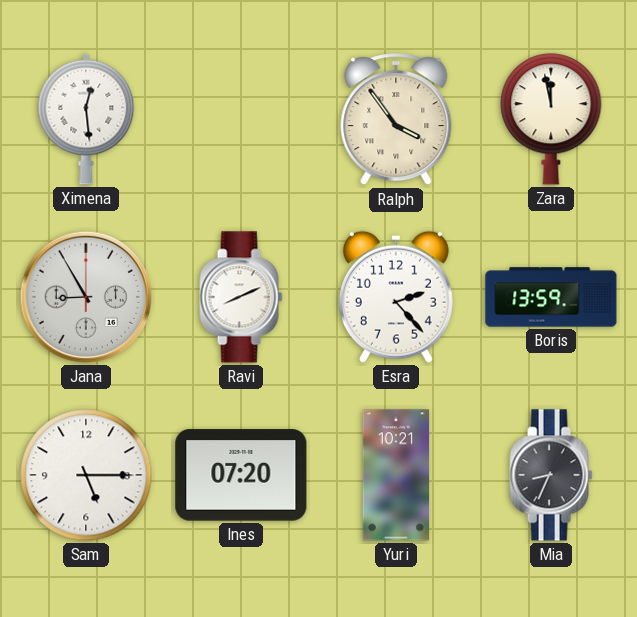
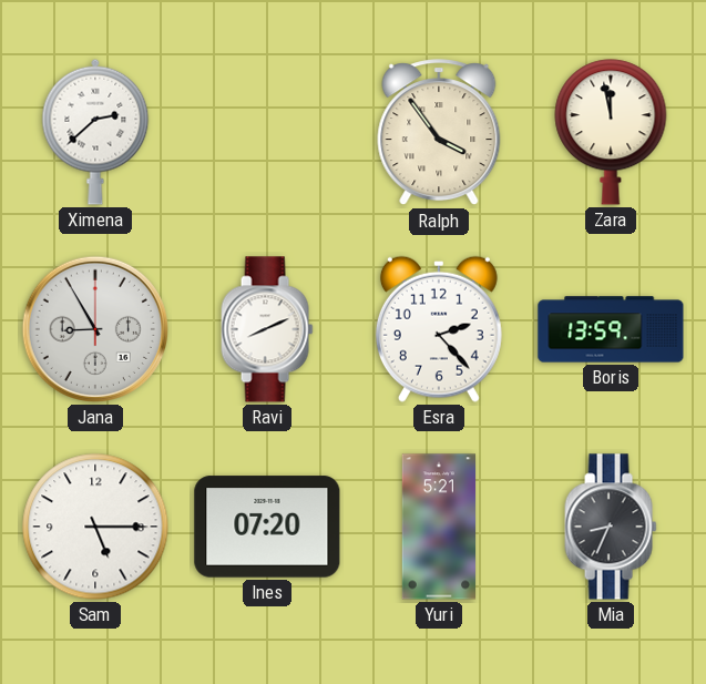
Ximena: 12:29 -> 2:38
Yuri: 10:21 -> 5:21
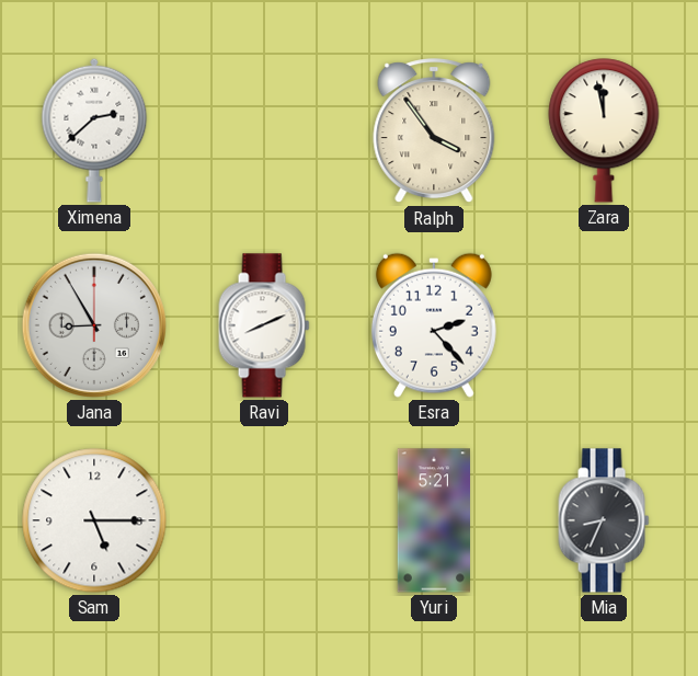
Boris: 13:59 -> none
Ines: 07:20 -> none
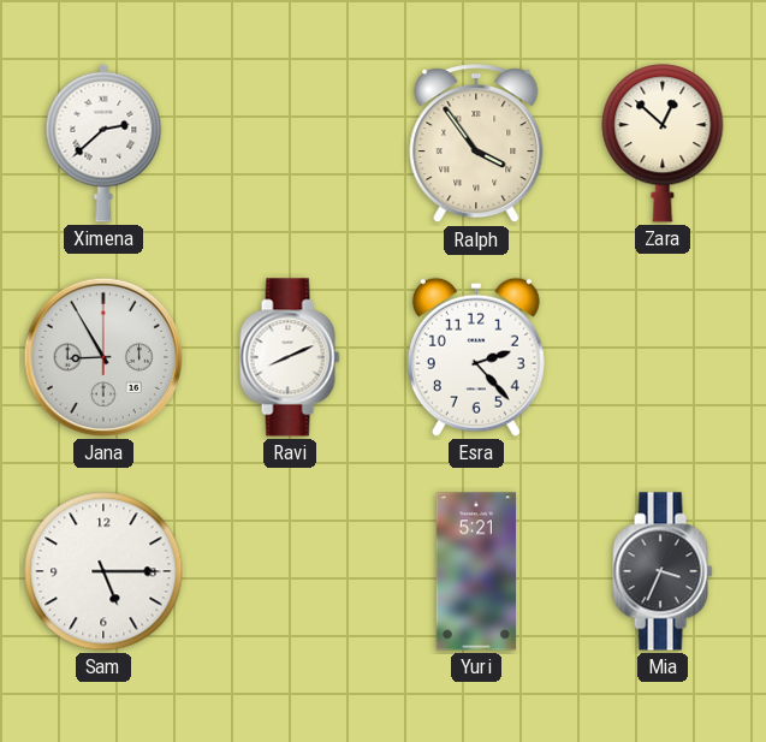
Zara: 11:58 -> 12:52
Mia: 8:34 -> 3:34
